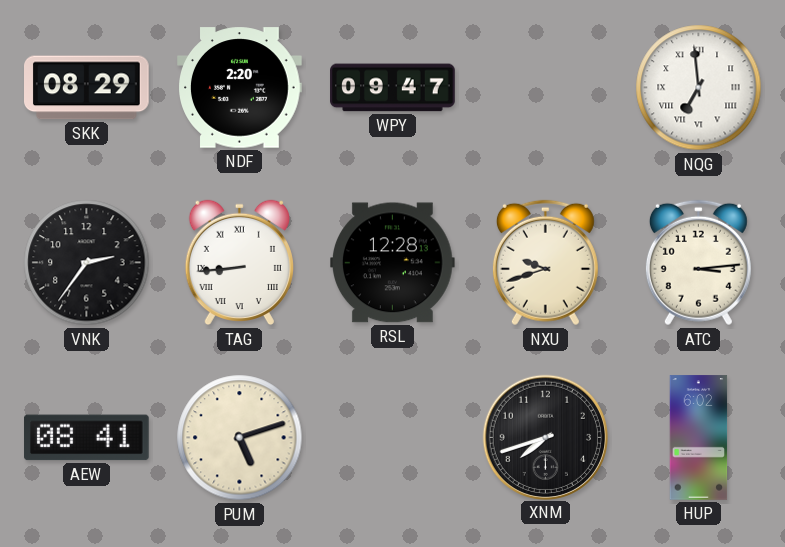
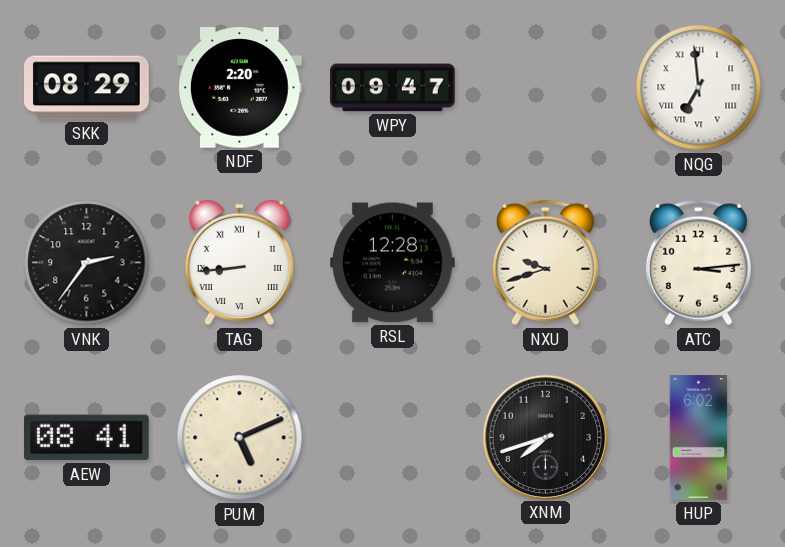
PUM: 5:12 -> 5:11
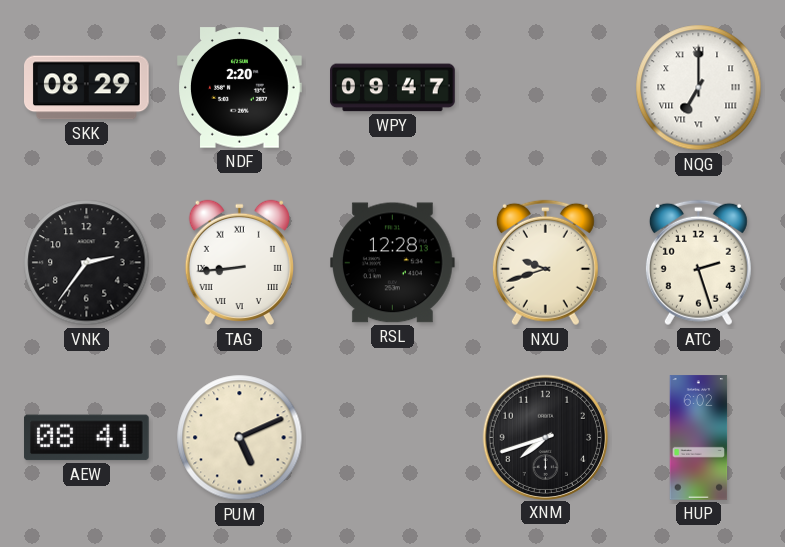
NQG: 6:59 -> 7:00
ATC: 3:14 -> 2:27
